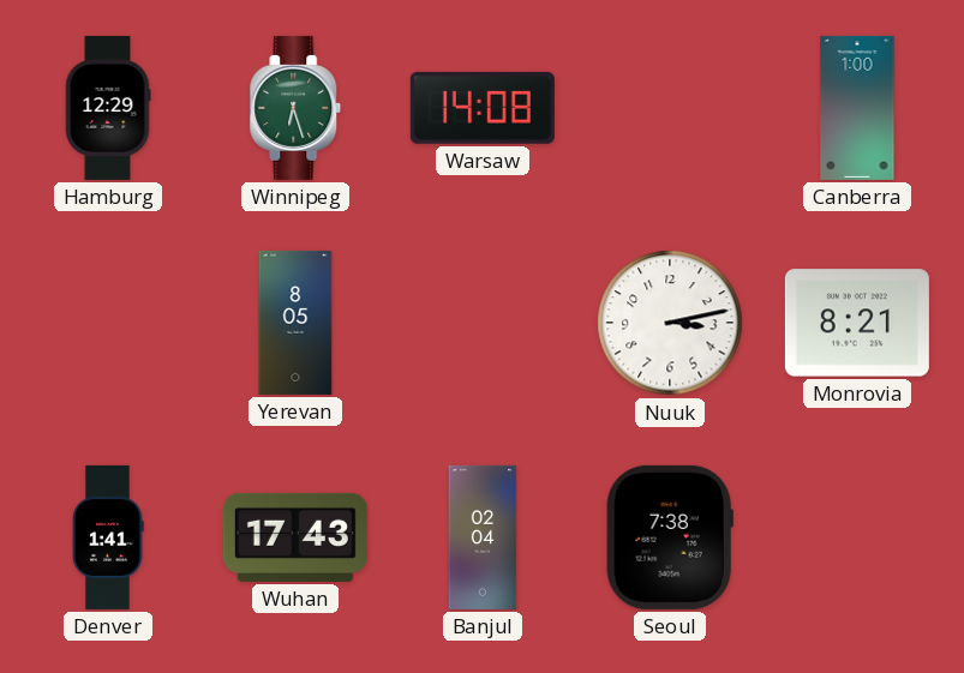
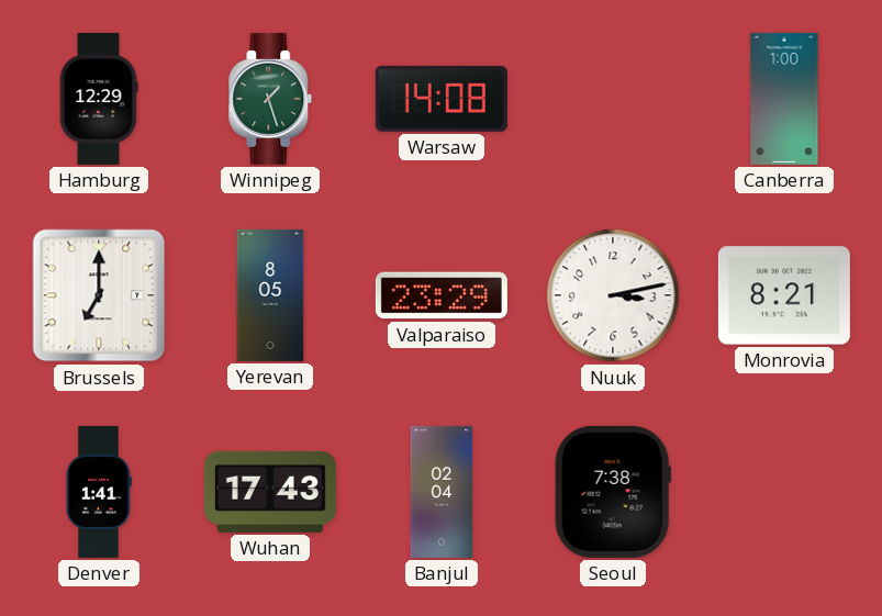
Winnipeg: 6:27 -> 1:27
Brussels: none -> 7:00
Valparaiso: none -> 23:29
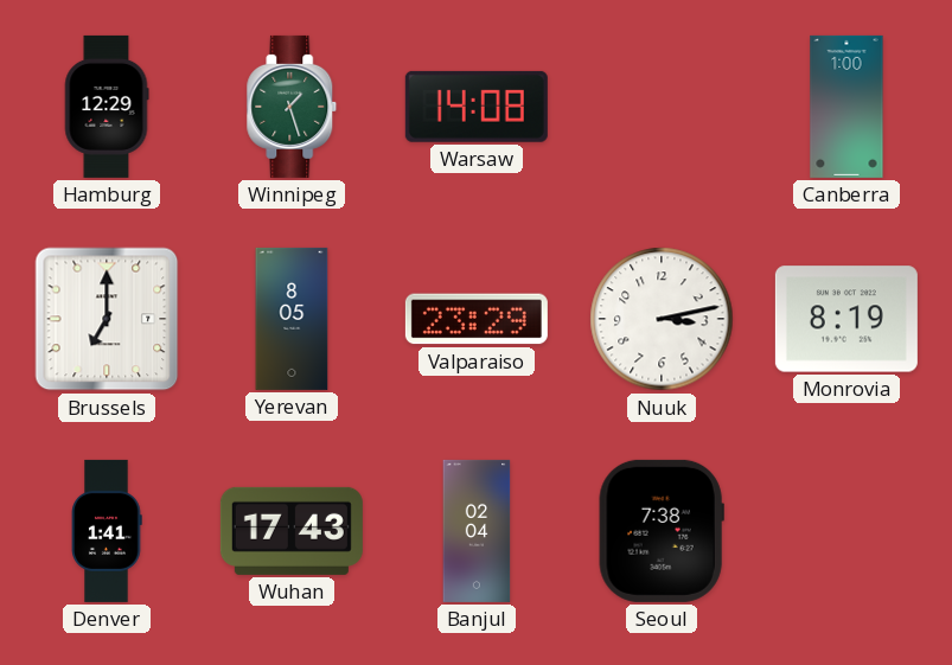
Monrovia: 8:21 -> 8:19
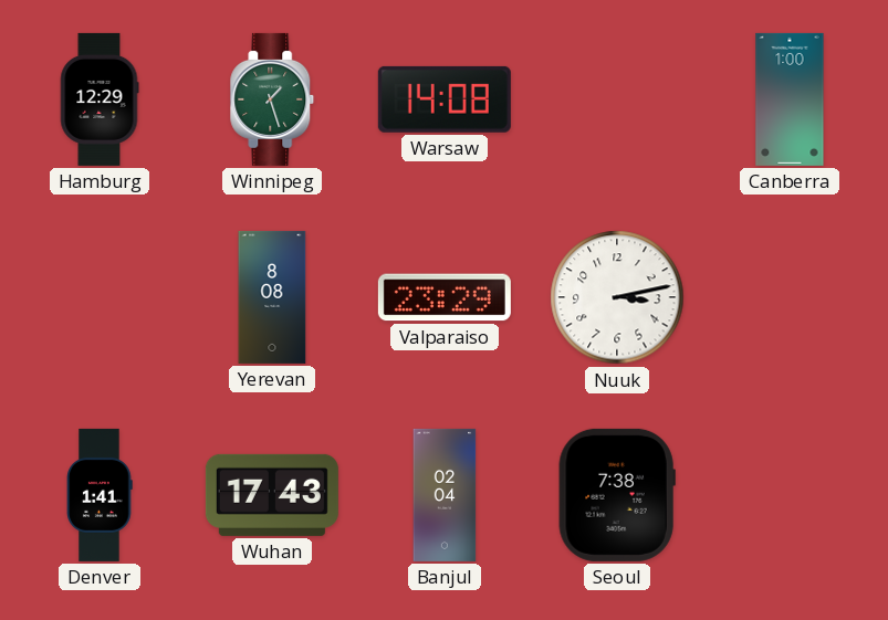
Brussels: 7:00 -> none
Yerevan: 8:05 -> 8:08
Monrovia: 8:19 -> none
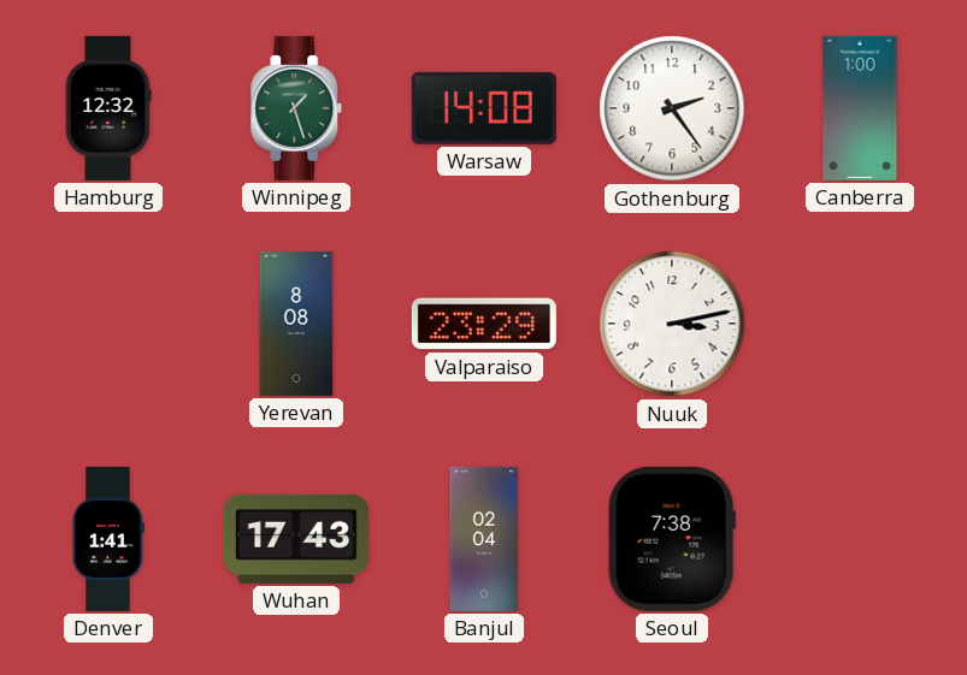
Hamburg: 12:29 -> 12:32
Gothenburg: none -> 2:24
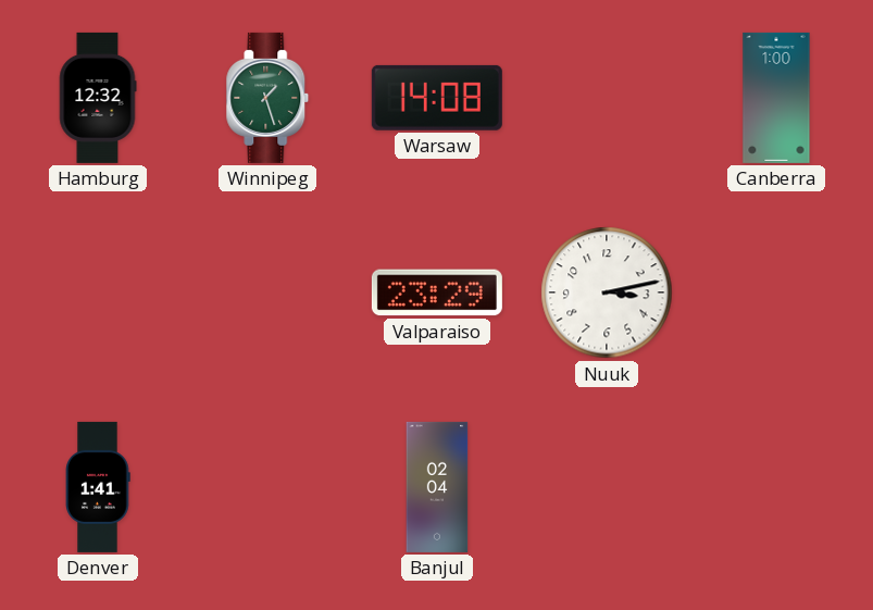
Gothenburg: 2:24 -> none
Yerevan: 8:08 -> none
Wuhan: 17:43 -> none
Seoul: 7:38 -> none
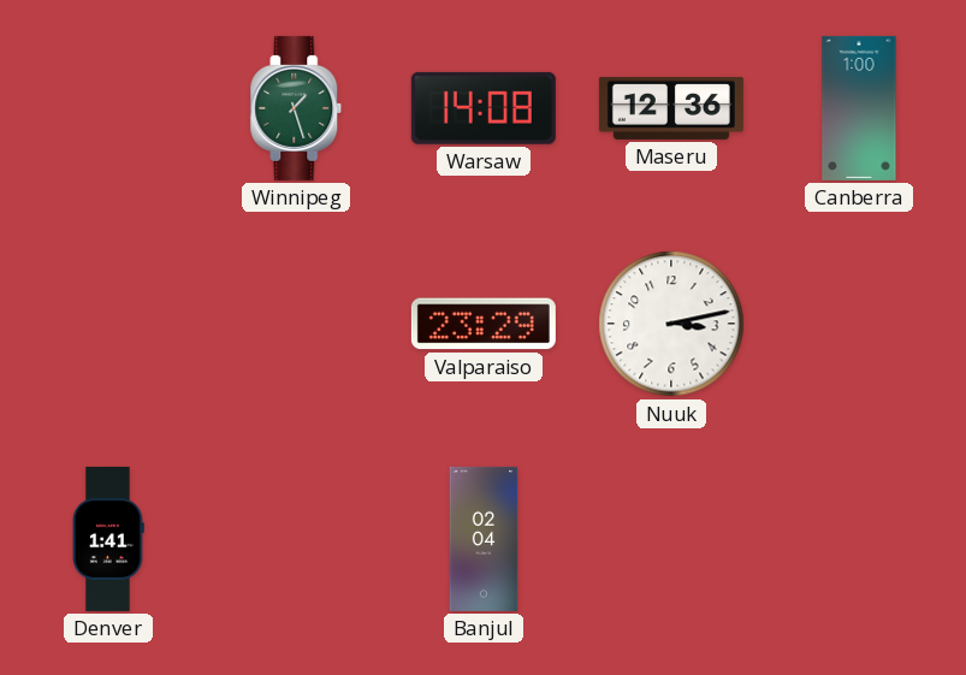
Hamburg: 12:32 -> none
Maseru: none -> 12:36
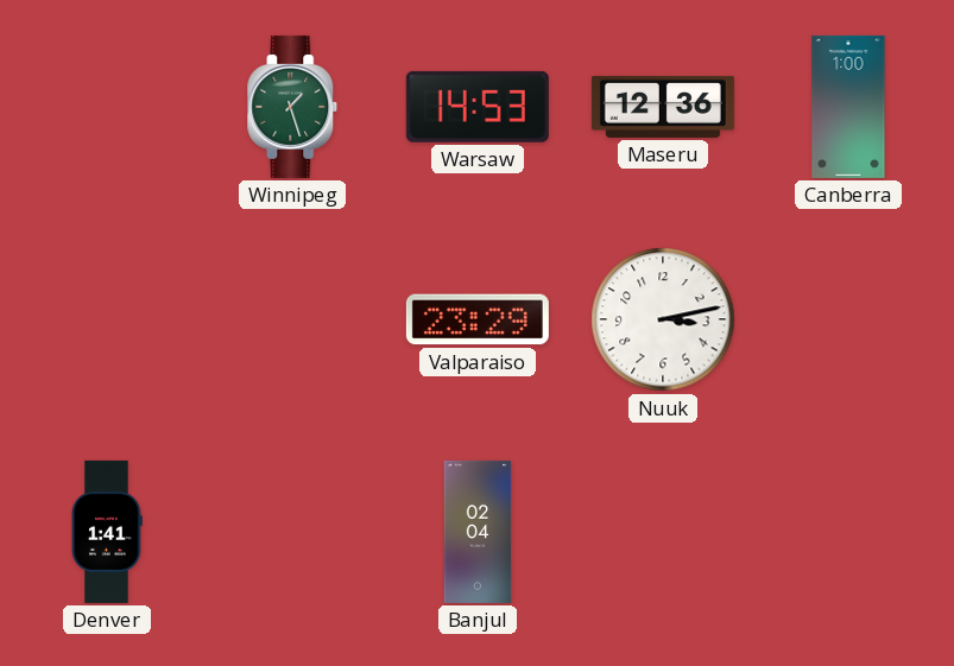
Warsaw: 14:08 -> 14:53
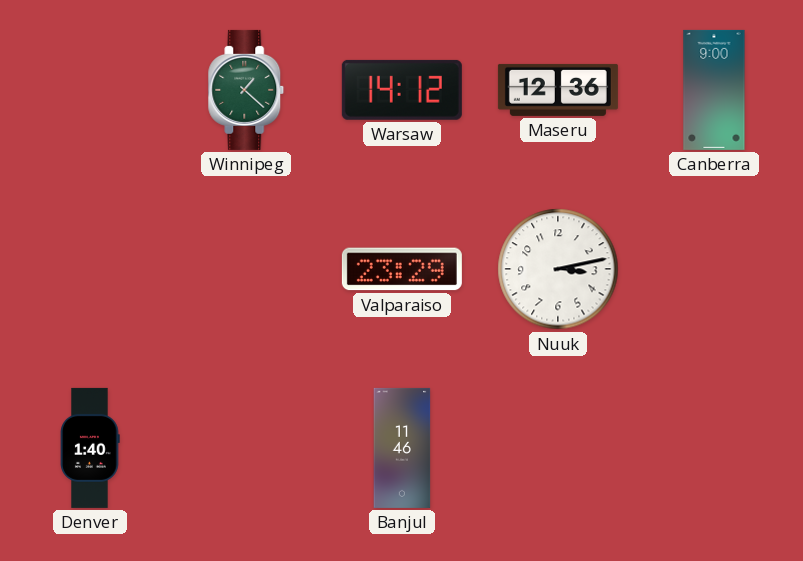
Winnipeg: 1:27 -> 1:22
Warsaw: 14:53 -> 14:12
Canberra: 1:00 -> 9:00
Denver: 1:41 -> 1:40
Banjul: 02:04 -> 11:46
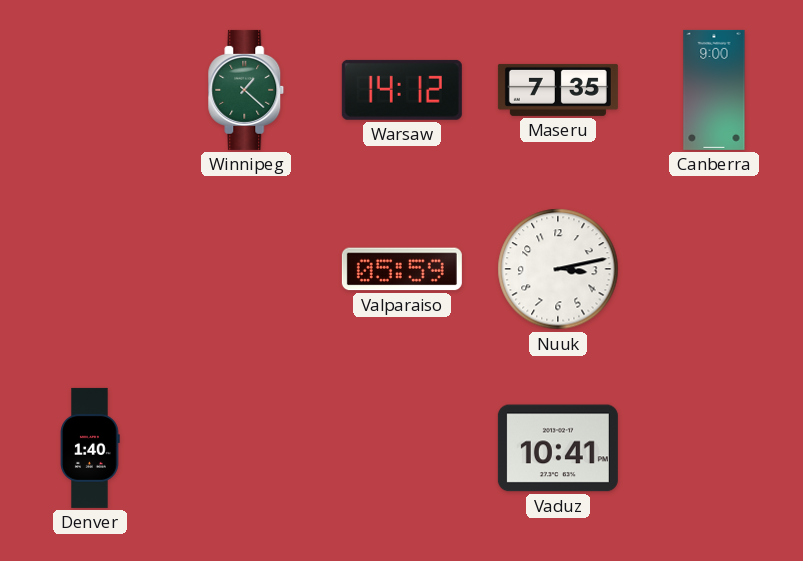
Maseru: 12:36 -> 7:35
Valparaiso: 23:29 -> 05:59
Banjul: 11:46 -> none
Vaduz: none -> 10:41
